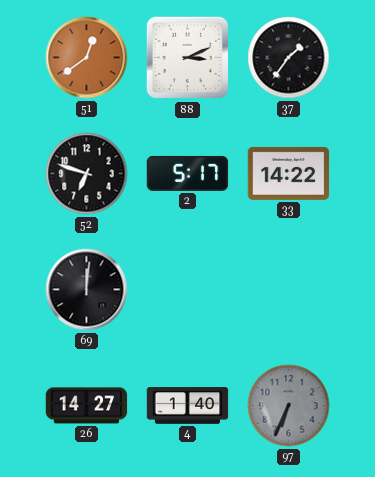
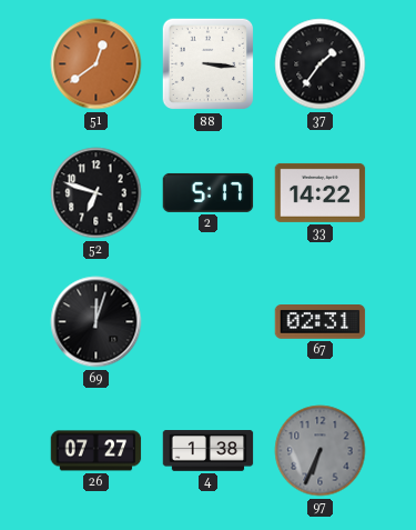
88: 3:11 -> 3:16
69: 12:01 -> 12:03
67: none -> 02:31
26: 14:27 -> 07:27
4: 1:40 -> 1:38
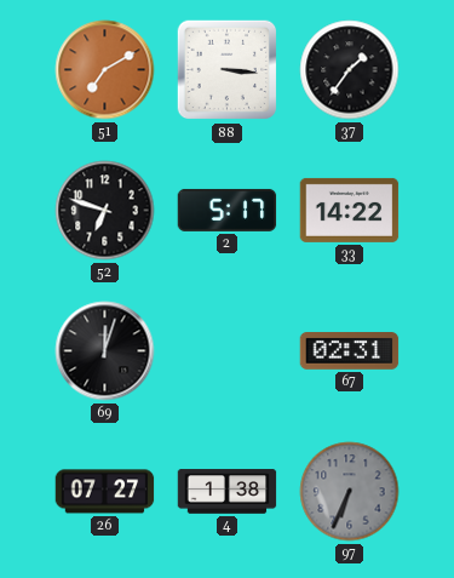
51: 12:39 -> 7:10
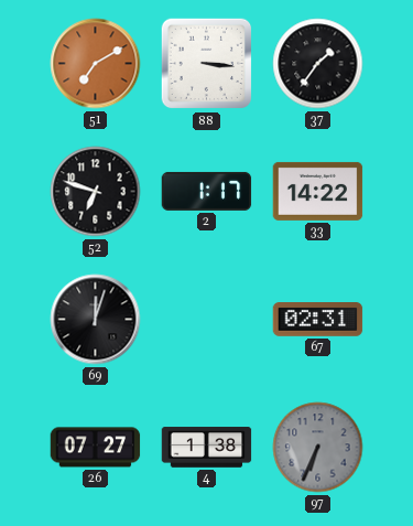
2: 5:17 -> 1:17
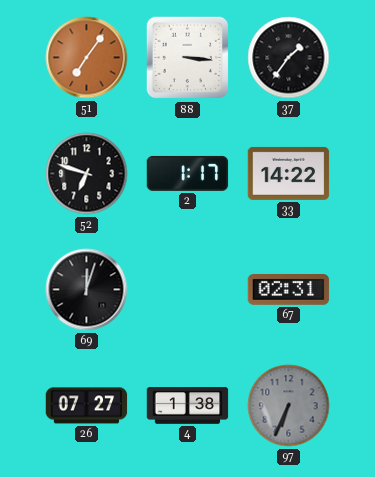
51: 7:10 -> 7:06
